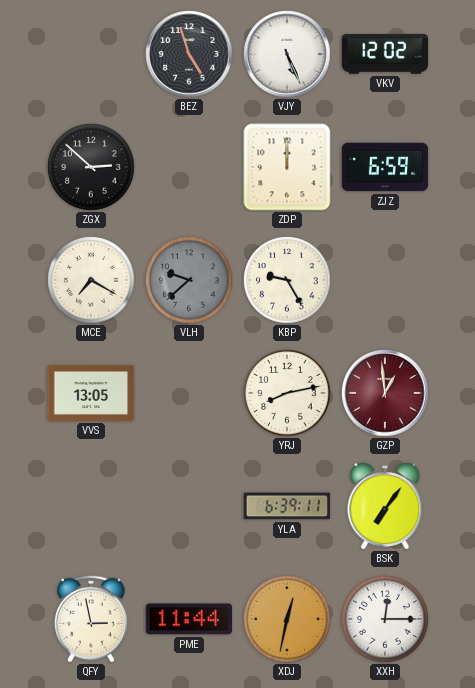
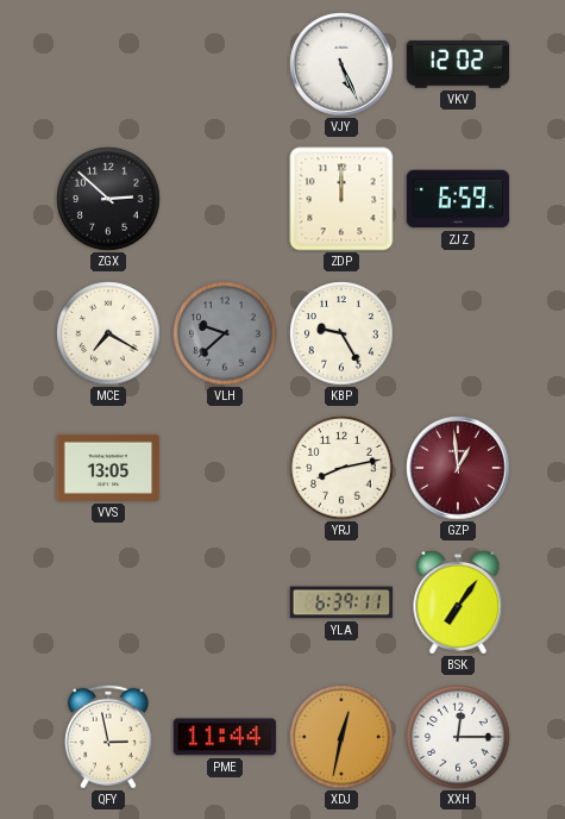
BEZ: 4:57 -> none
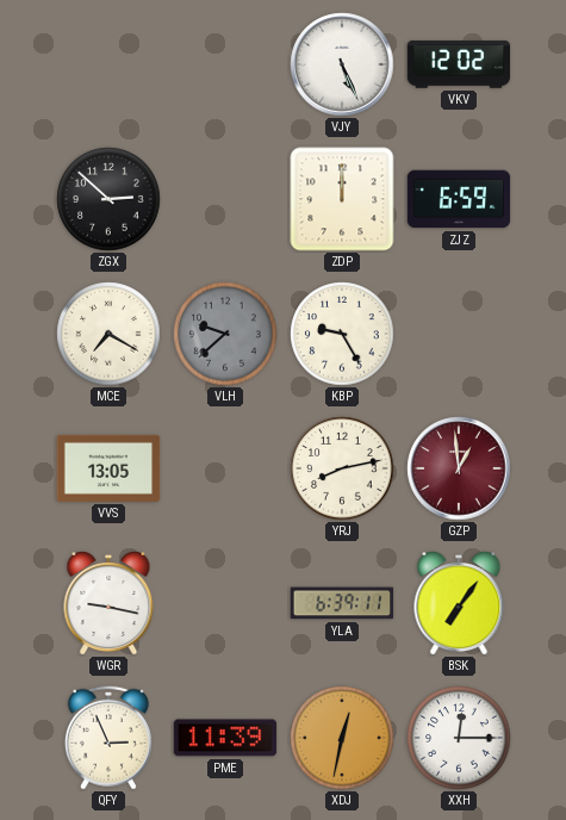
WGR: none -> 9:17
QFY: 2:58 -> 2:56
PME: 11:44 -> 11:39
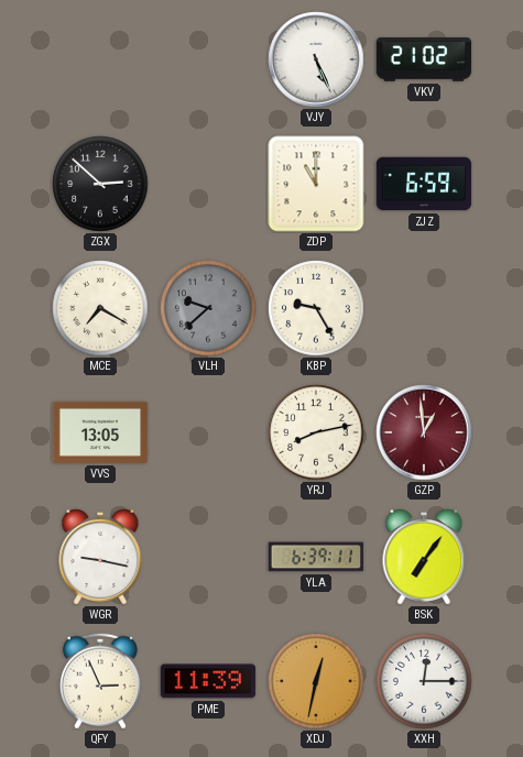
VKV: 12:02 -> 21:02
ZDP: 12:00 -> 11:00
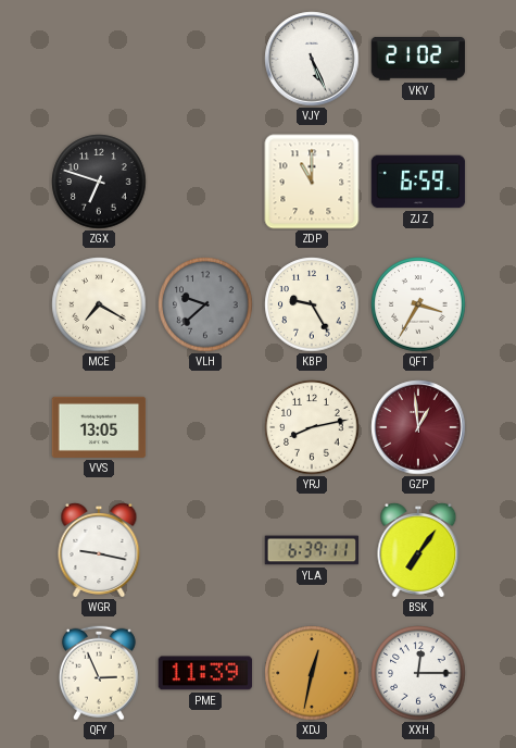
ZGX: 2:52 -> 6:48
QFT: none -> 3:35
